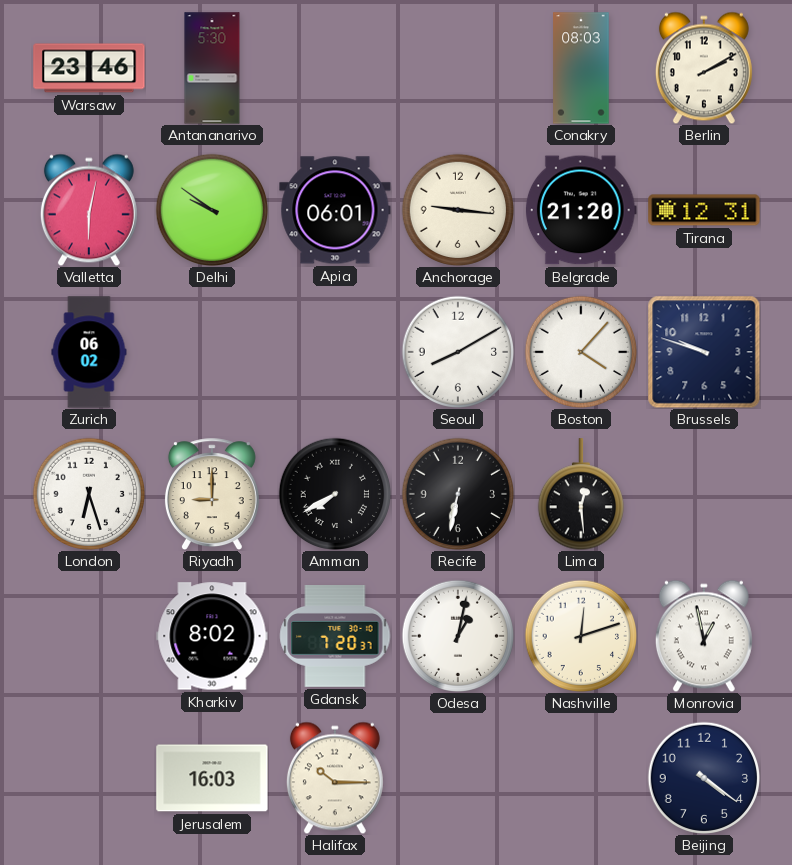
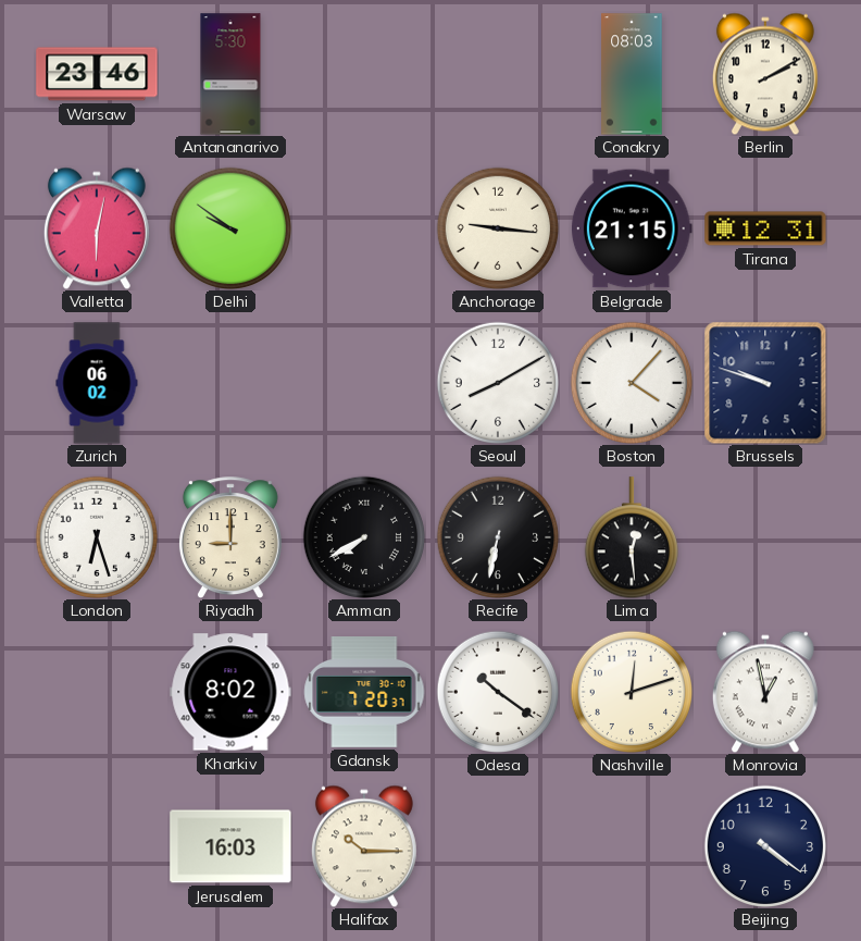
Apia: 06:01 -> none
Belgrade: 21:20 -> 21:15
Odesa: 1:02 -> 10:21
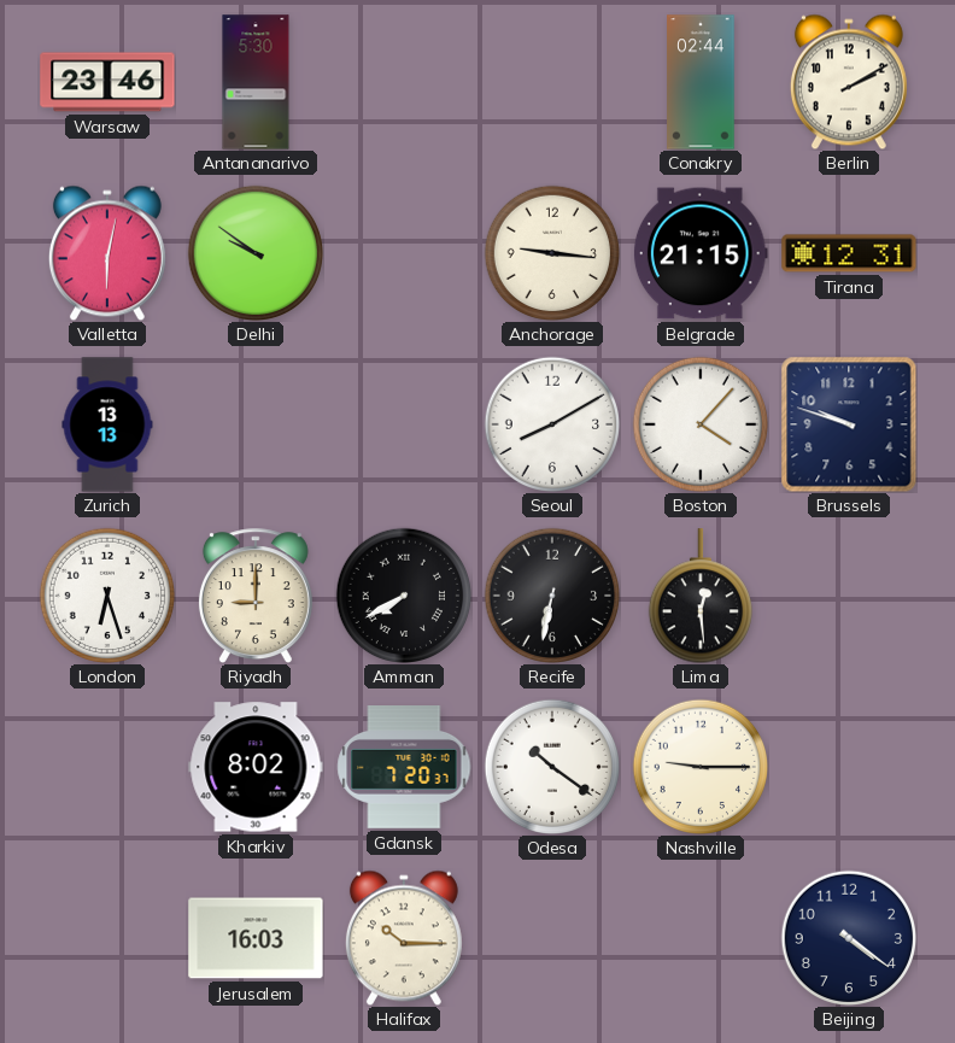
Conakry: 08:03 -> 02:44
Zurich: 06:02 -> 13:13
Nashville: 12:12 -> 9:15
Monrovia: 12:58 -> none
